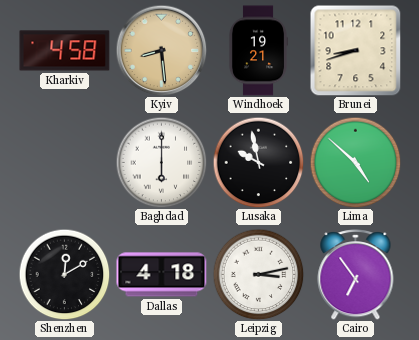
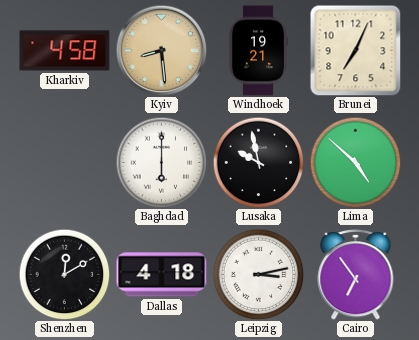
Brunei: 8:42 -> 7:04
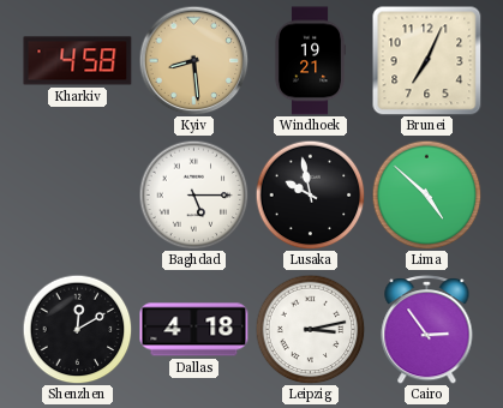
Baghdad: 6:00 -> 5:15
Cairo: 6:54 -> 2:54
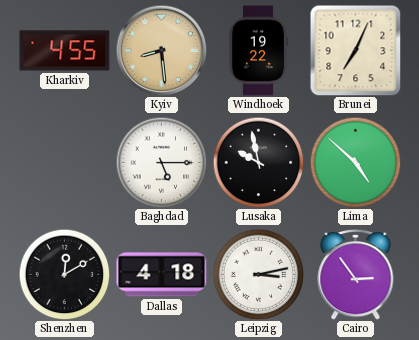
Kharkiv: 4:58 -> 4:55
Windhoek: 19:21 -> 19:22
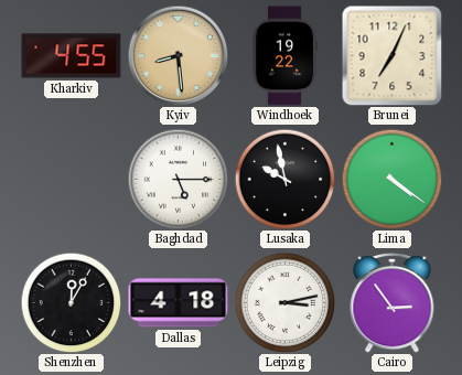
Lima: 4:52 -> 4:21
Shenzhen: 12:10 -> 12:05
